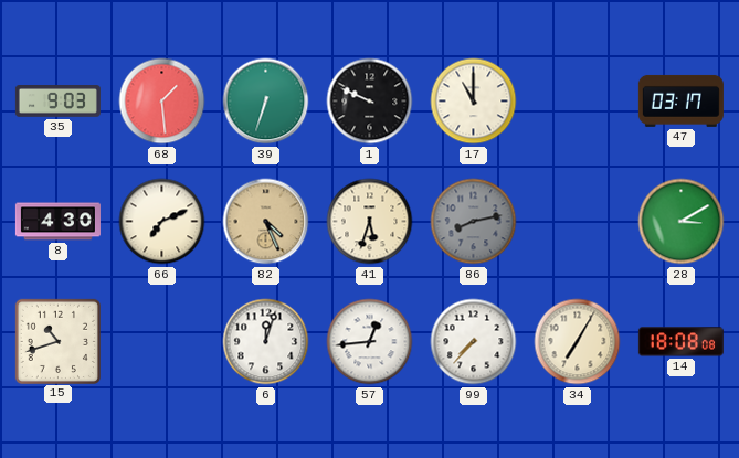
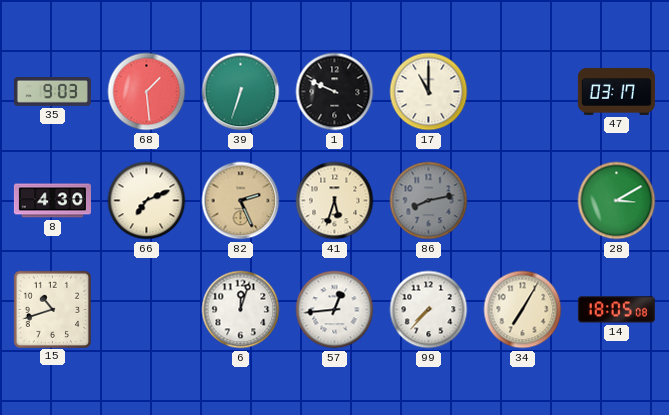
82: 4:26 -> 2:26
14: 18:08 -> 18:05
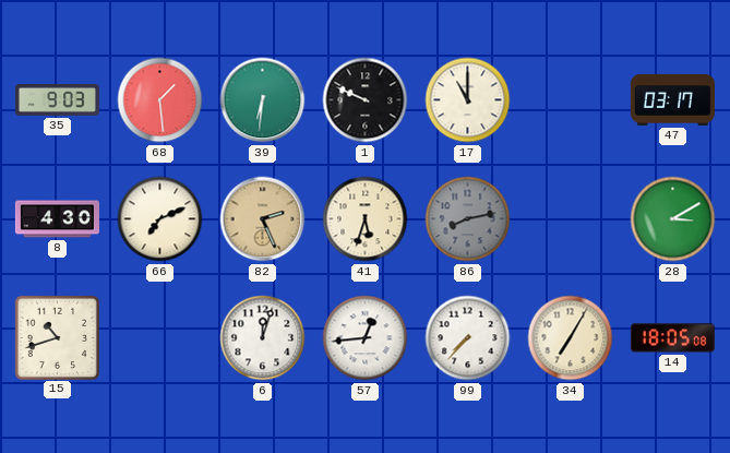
39: 6:33 -> 6:31
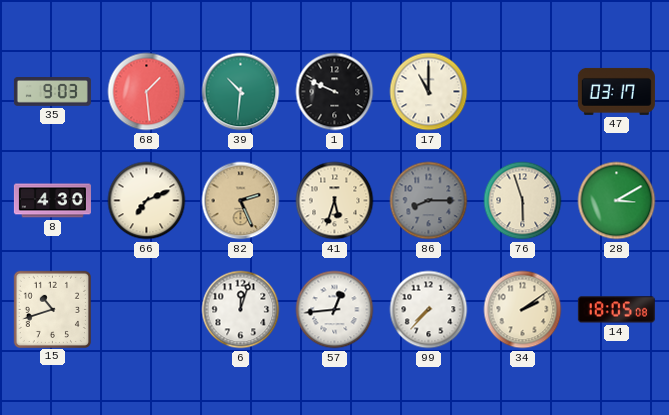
39: 6:31 -> 10:31
86: 8:13 -> 8:15
76: none -> 5:57
34: 7:05 -> 2:09
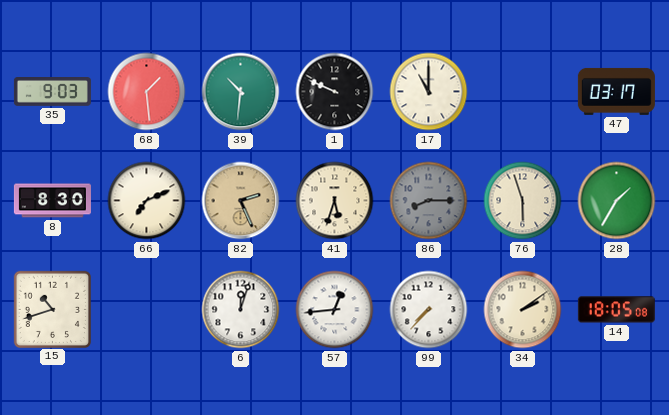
8: 4:30 -> 8:30
28: 3:10 -> 1:35
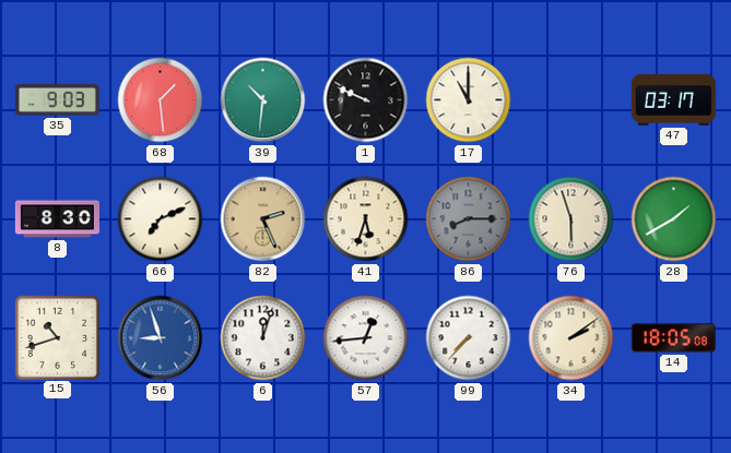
28: 1:35 -> 1:40
56: none -> 8:57
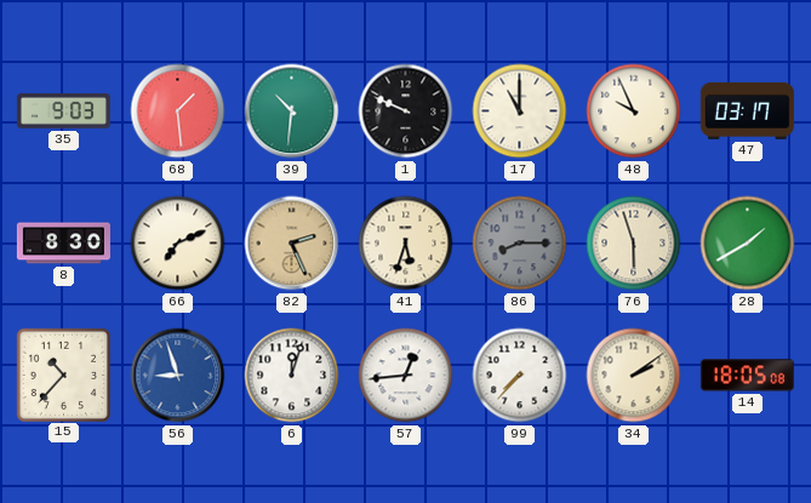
48: none -> 9:56
15: 10:42 -> 10:37
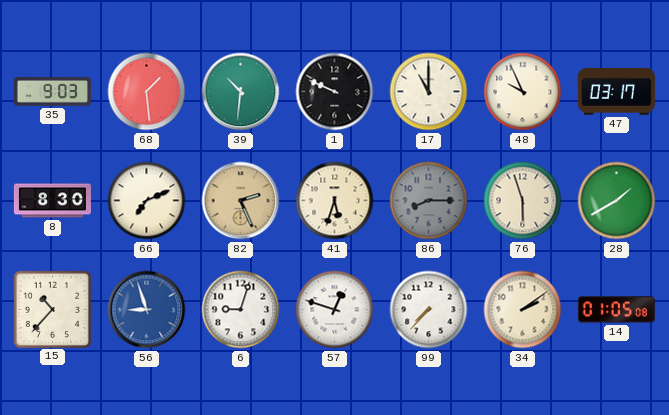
6: 12:03 -> 9:03
57: 12:44 -> 12:48
14: 18:05 -> 01:05
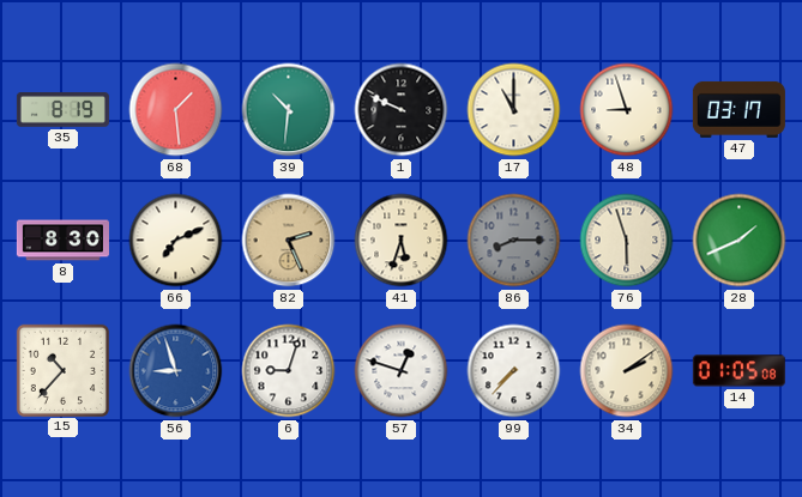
35: 9:03 -> 8:19
48: 9:56 -> 8:57
28: 1:40 -> 1:41
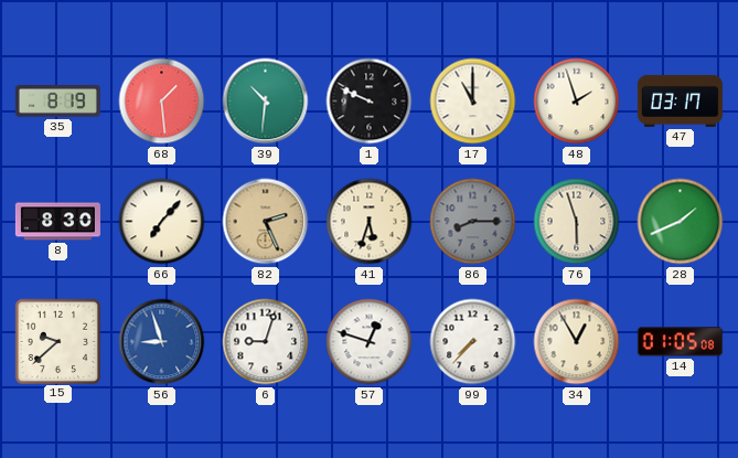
48: 8:57 -> 1:57
66: 7:11 -> 7:07
15: 10:37 -> 9:38
34: 2:09 -> 12:55
